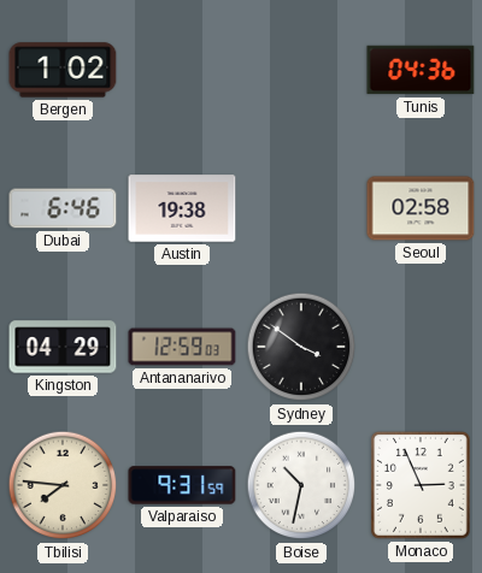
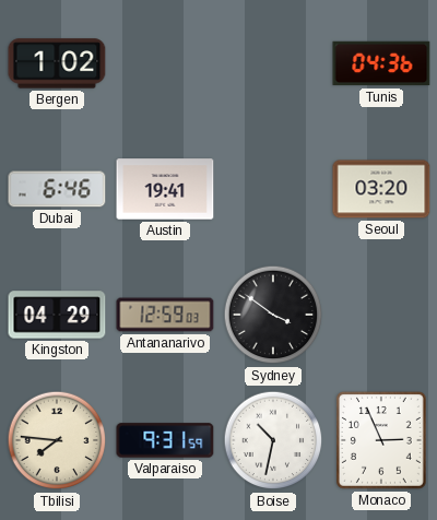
Austin: 19:38 -> 19:41
Seoul: 02:58 -> 03:20
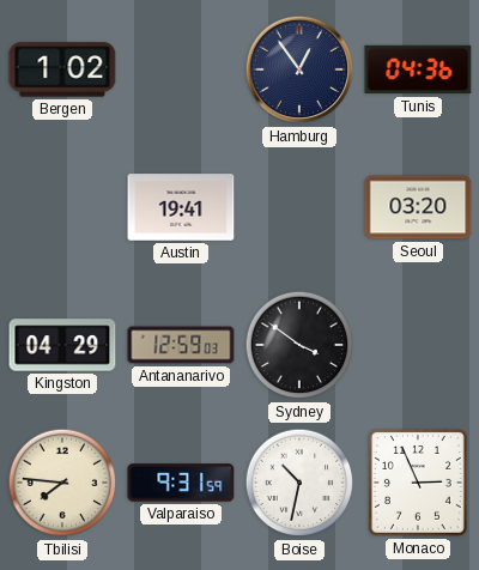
Hamburg: none -> 12:54
Dubai: 6:46 -> none
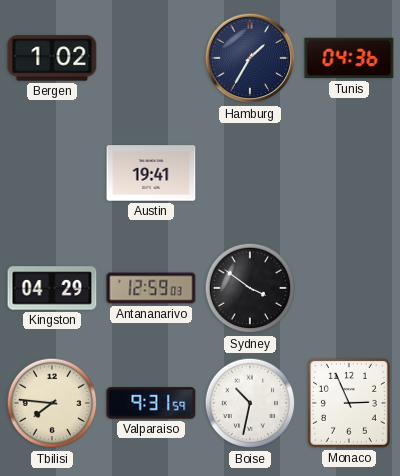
Hamburg: 12:54 -> 1:35
Seoul: 03:20 -> none
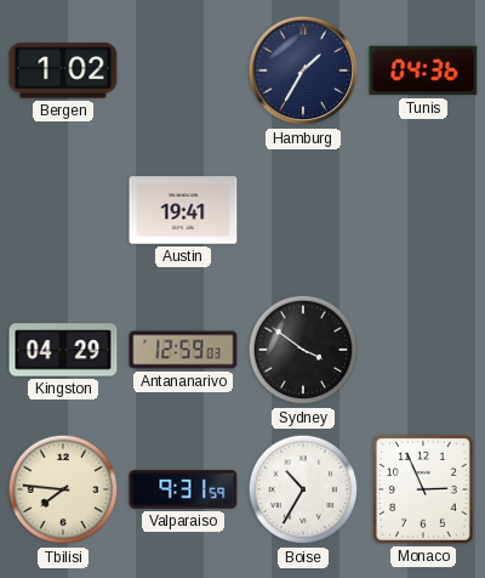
Boise: 10:32 -> 10:35
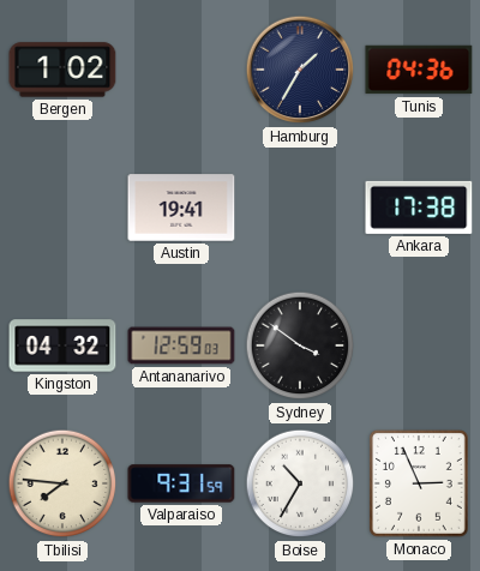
Ankara: none -> 17:38
Kingston: 04:29 -> 04:32
